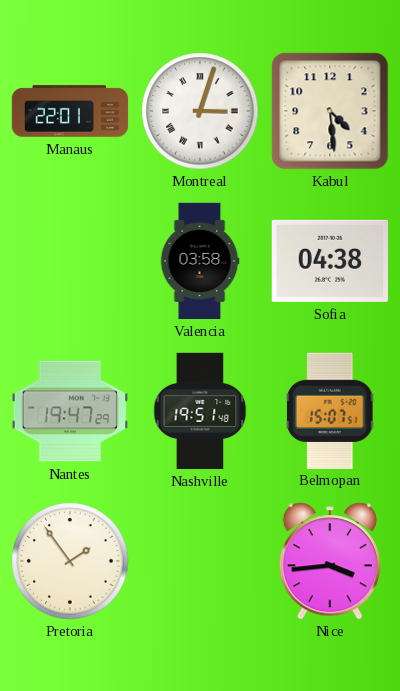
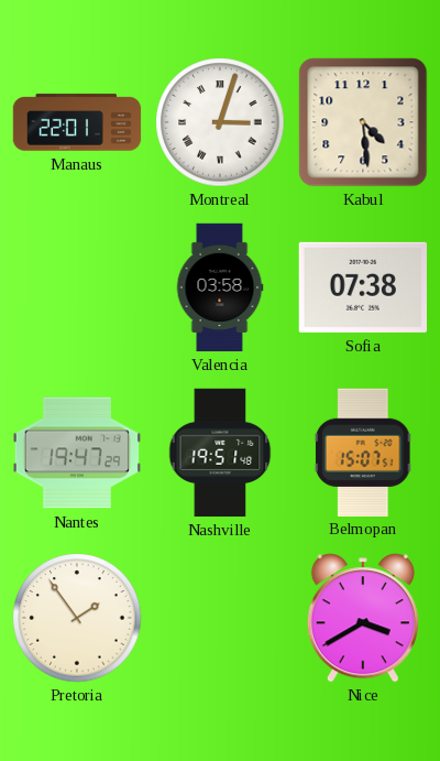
Sofia: 04:38 -> 07:38
Nice: 3:44 -> 3:40
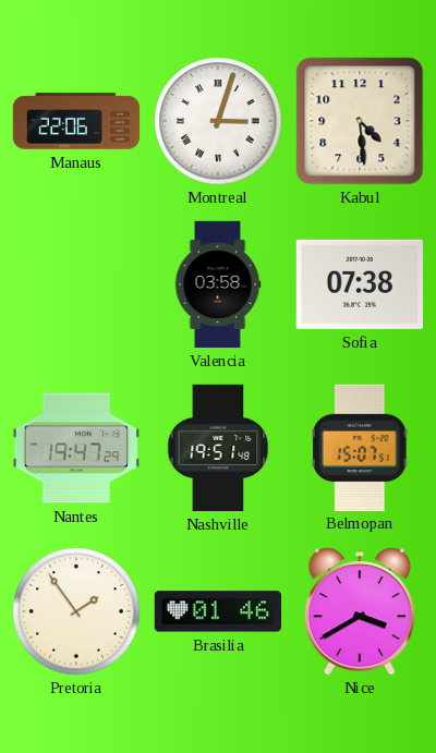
Manaus: 22:01 -> 22:06
Brasilia: none -> 01:46
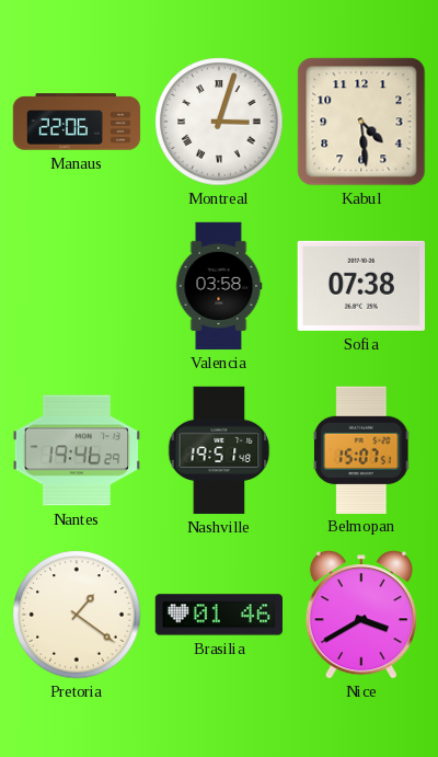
Nantes: 19:47 -> 19:46
Pretoria: 1:54 -> 1:21
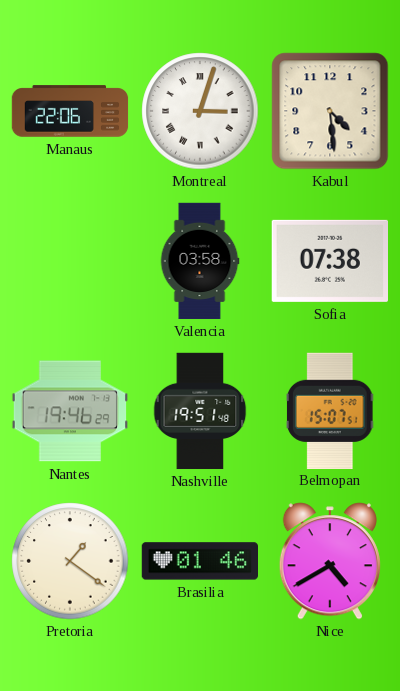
Nice: 3:40 -> 4:40
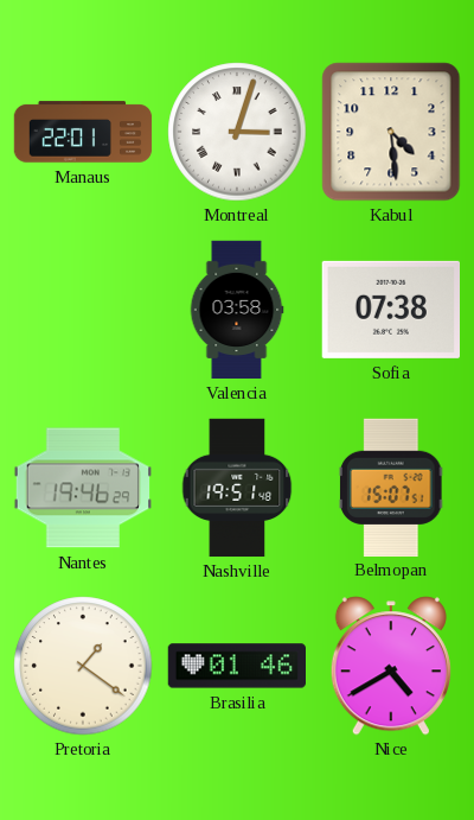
Manaus: 22:06 -> 22:01
